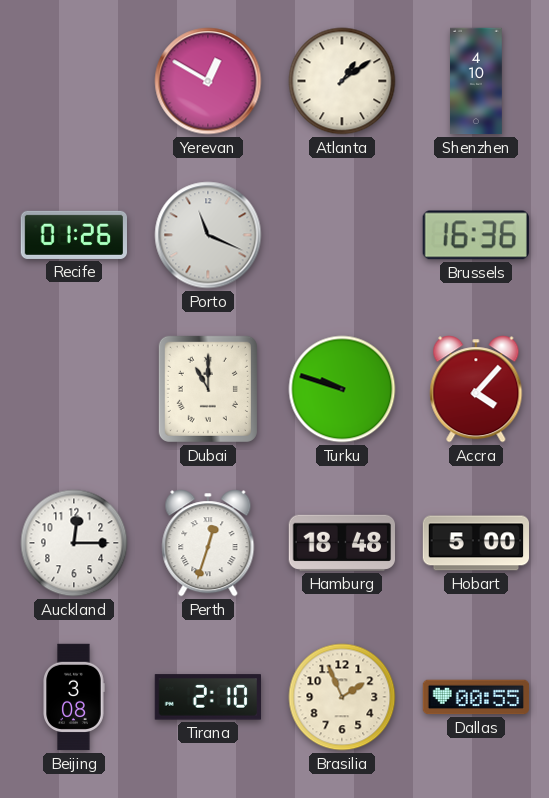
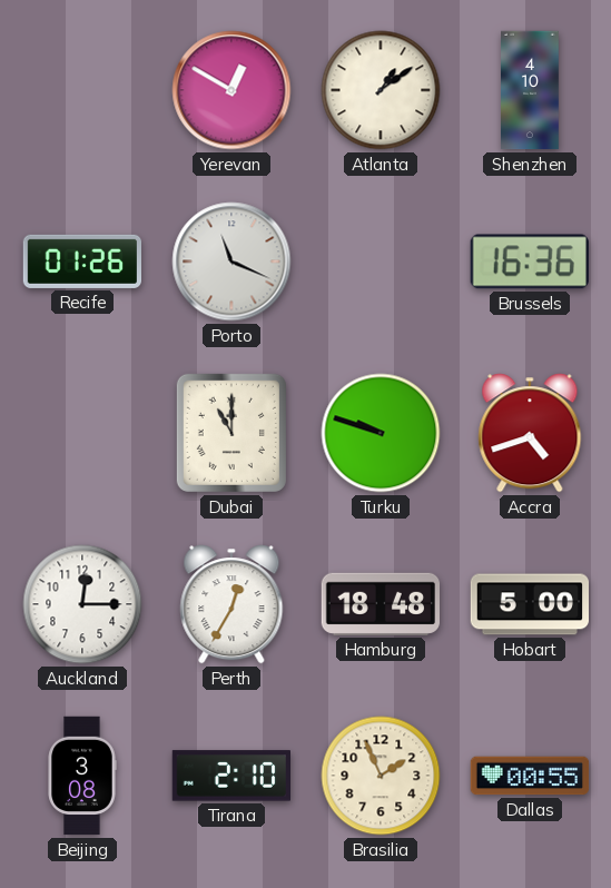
Accra: 4:07 -> 4:42
Perth: 12:33 -> 12:35
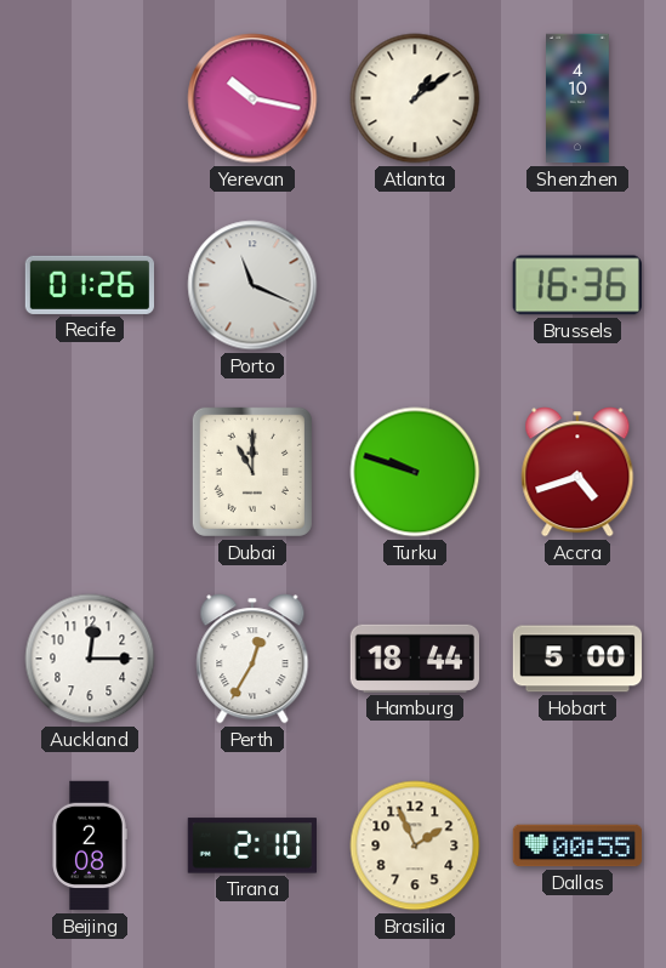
Yerevan: 12:50 -> 10:17
Hamburg: 18:48 -> 18:44
Beijing: 3:08 -> 2:08
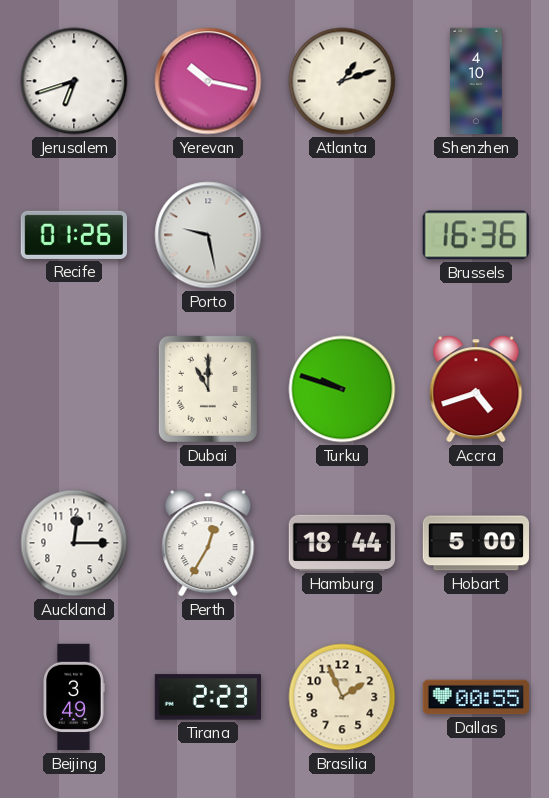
Jerusalem: none -> 6:42
Atlanta: 1:09 -> 1:12
Porto: 11:19 -> 9:28
Beijing: 2:08 -> 3:49
Tirana: 2:10 -> 2:23
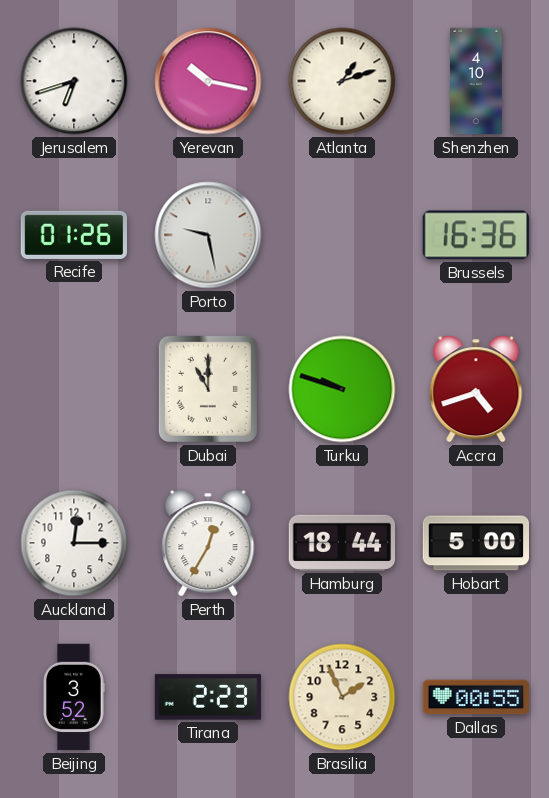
Beijing: 3:49 -> 3:52
